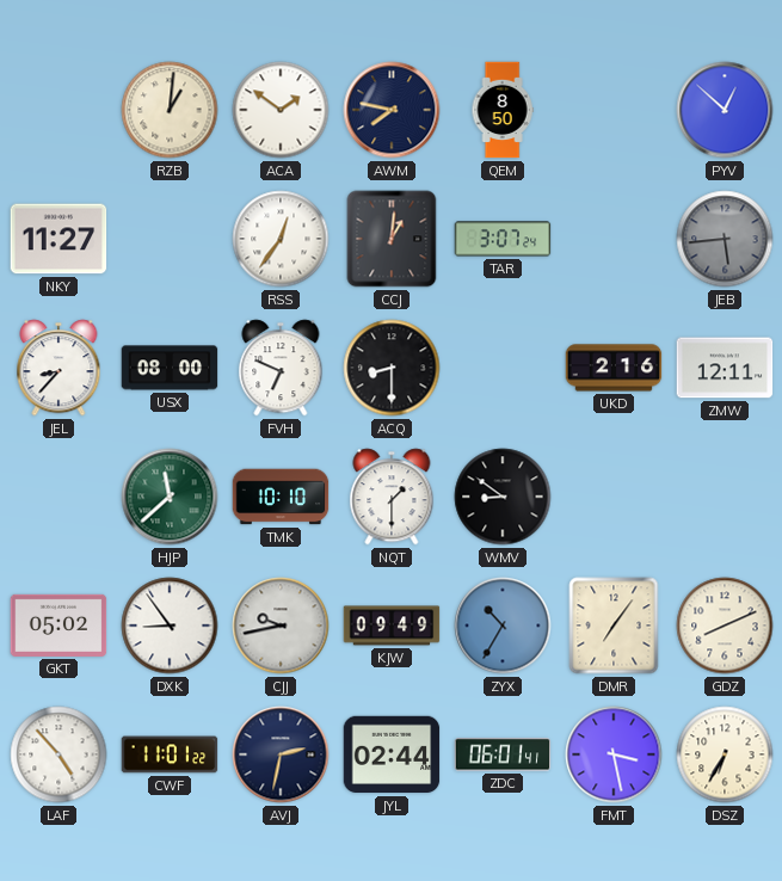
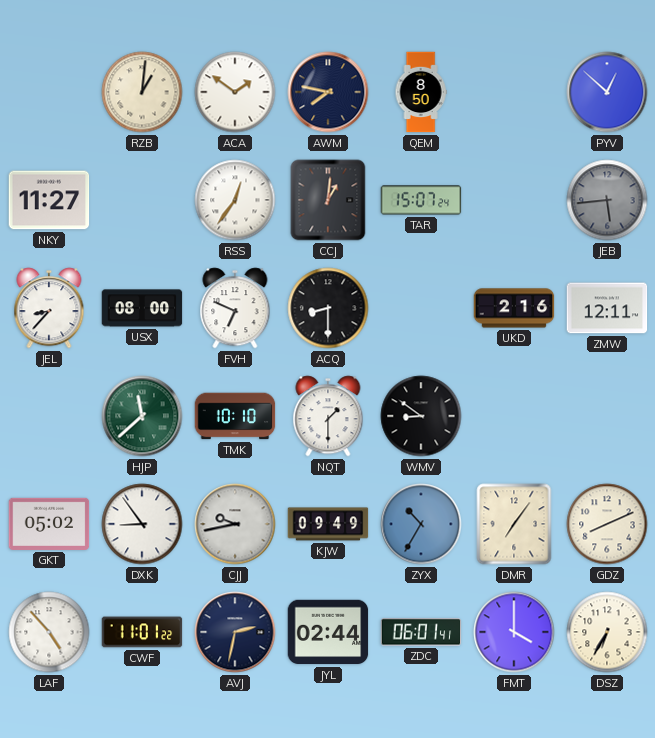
TAR: 3:07 -> 15:07
FMT: 3:28 -> 4:00
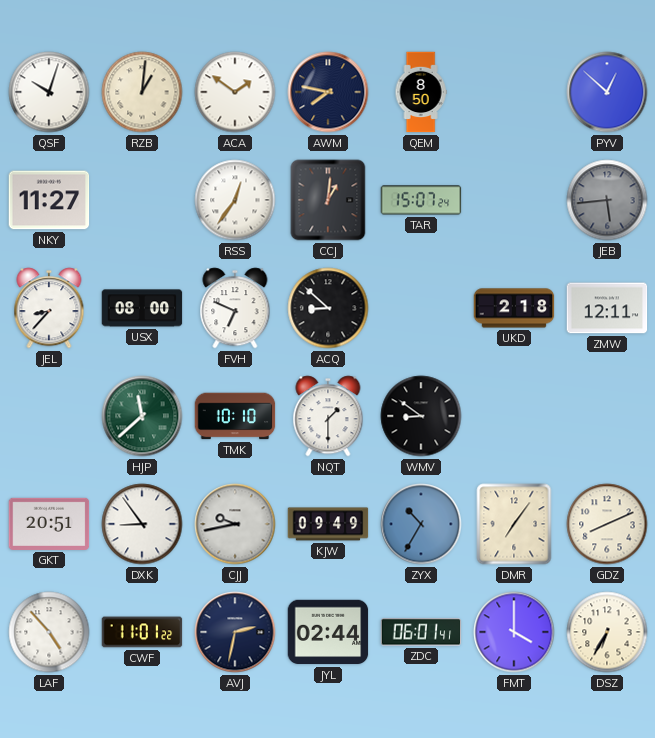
QSF: none -> 10:03
ACQ: 8:30 -> 8:52
UKD: 2:16 -> 2:18
GKT: 05:02 -> 20:51
